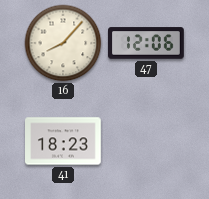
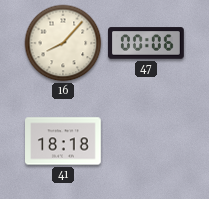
47: 12:06 -> 00:06
41: 18:23 -> 18:18
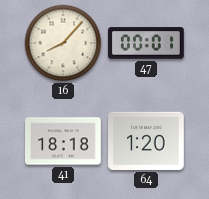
47: 00:06 -> 00:01
64: none -> 1:20
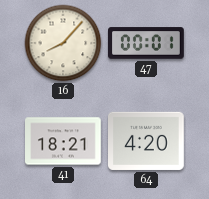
41: 18:18 -> 18:21
64: 1:20 -> 4:20
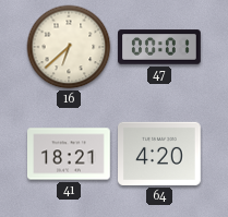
16: 8:07 -> 6:38
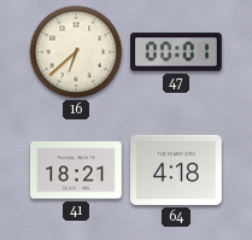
64: 4:20 -> 4:18
